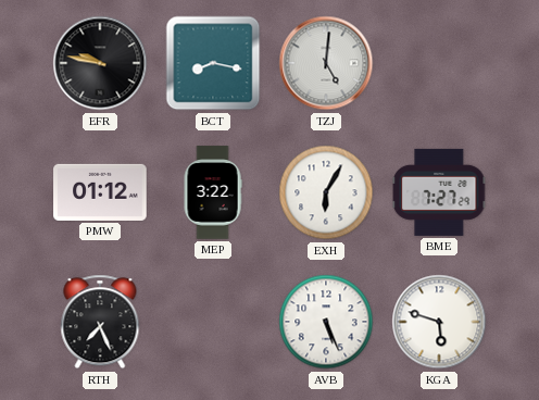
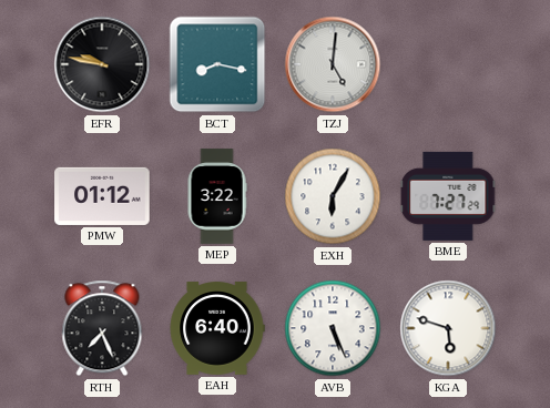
EAH: none -> 6:40
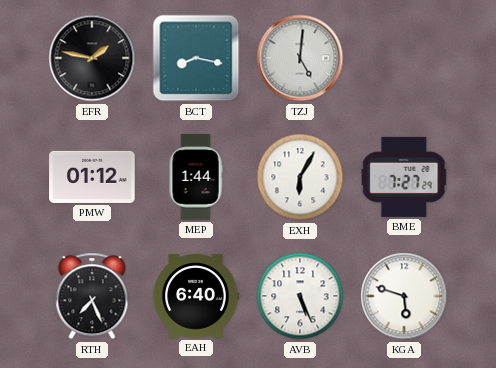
EFR: 9:47 -> 1:47
MEP: 3:22 -> 1:44
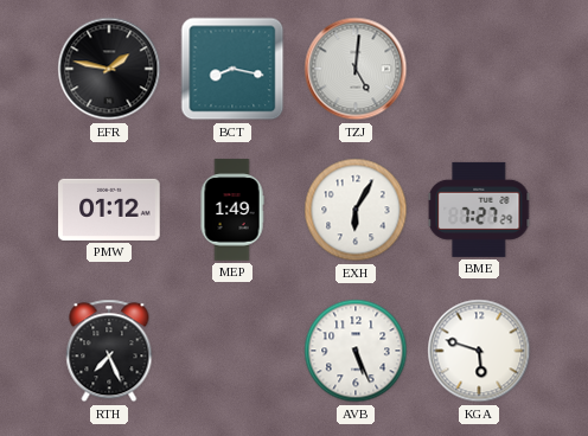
MEP: 1:44 -> 1:49
EAH: 6:40 -> none
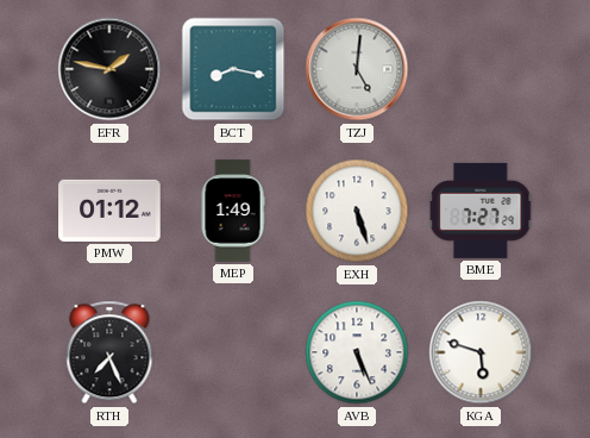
EXH: 6:05 -> 5:27
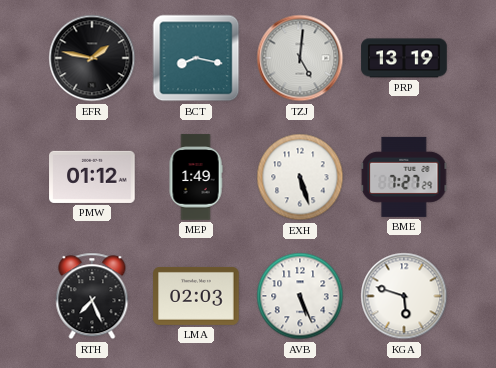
PRP: none -> 13:19
LMA: none -> 02:03
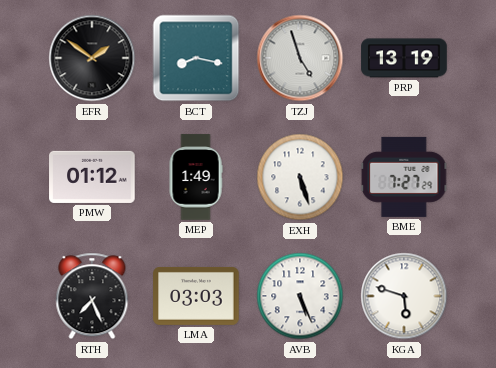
EFR: 1:47 -> 1:51
TZJ: 5:01 -> 4:57
LMA: 02:03 -> 03:03
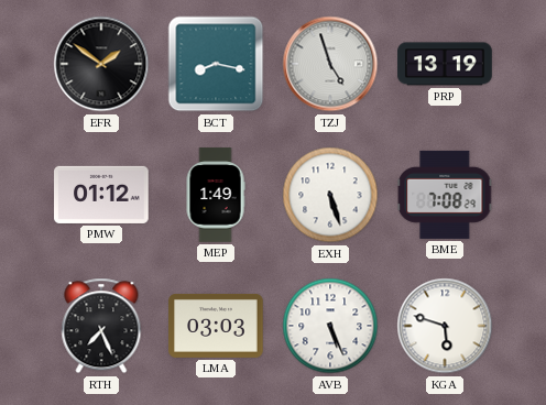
BME: 7:27 -> 7:08
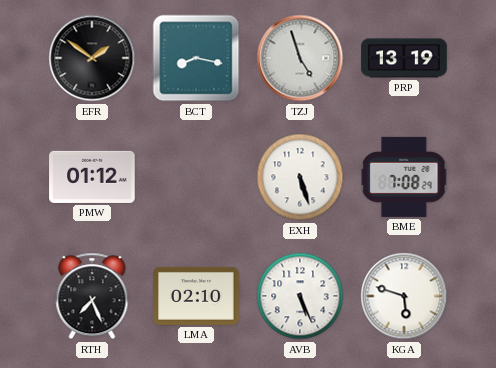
MEP: 1:49 -> none
LMA: 03:03 -> 02:10
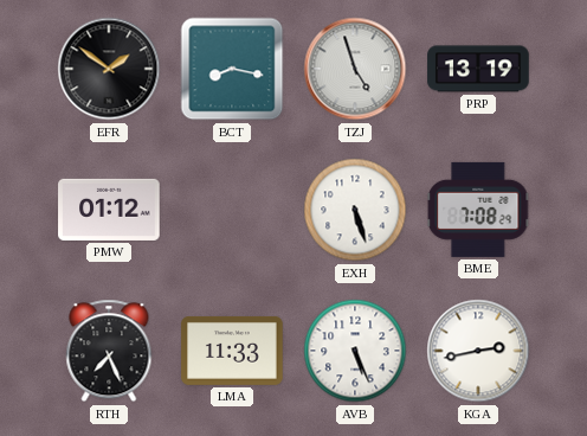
LMA: 02:10 -> 11:33
KGA: 5:48 -> 2:43
